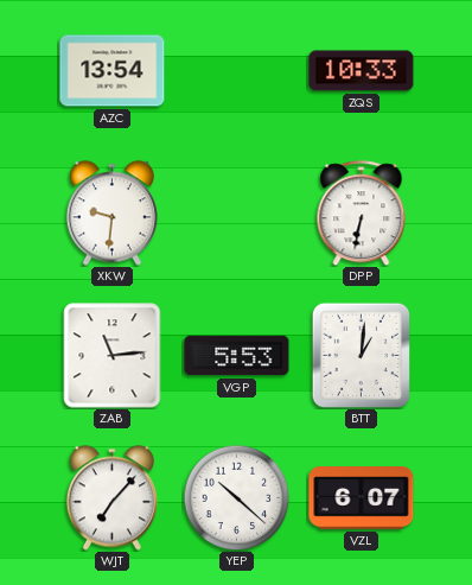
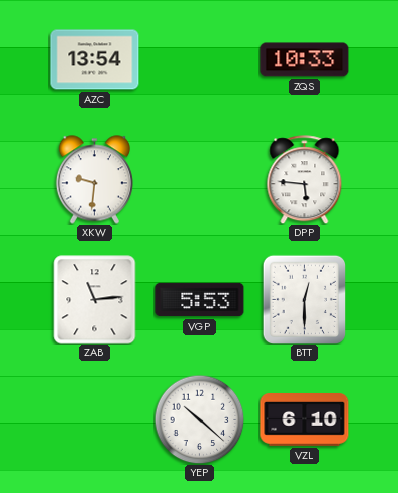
DPP: 6:32 -> 5:46
BTT: 1:01 -> 12:30
WJT: 7:07 -> none
VZL: 6:07 -> 6:10
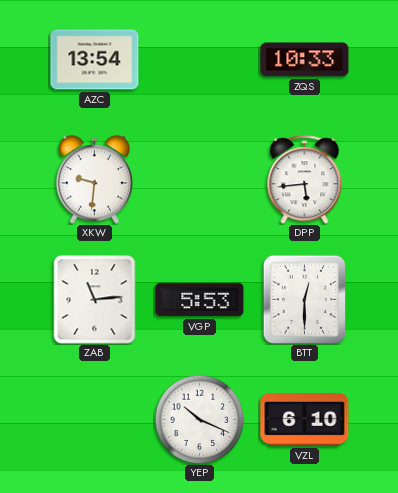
DPP: 5:46 -> 5:44
YEP: 10:22 -> 10:19
